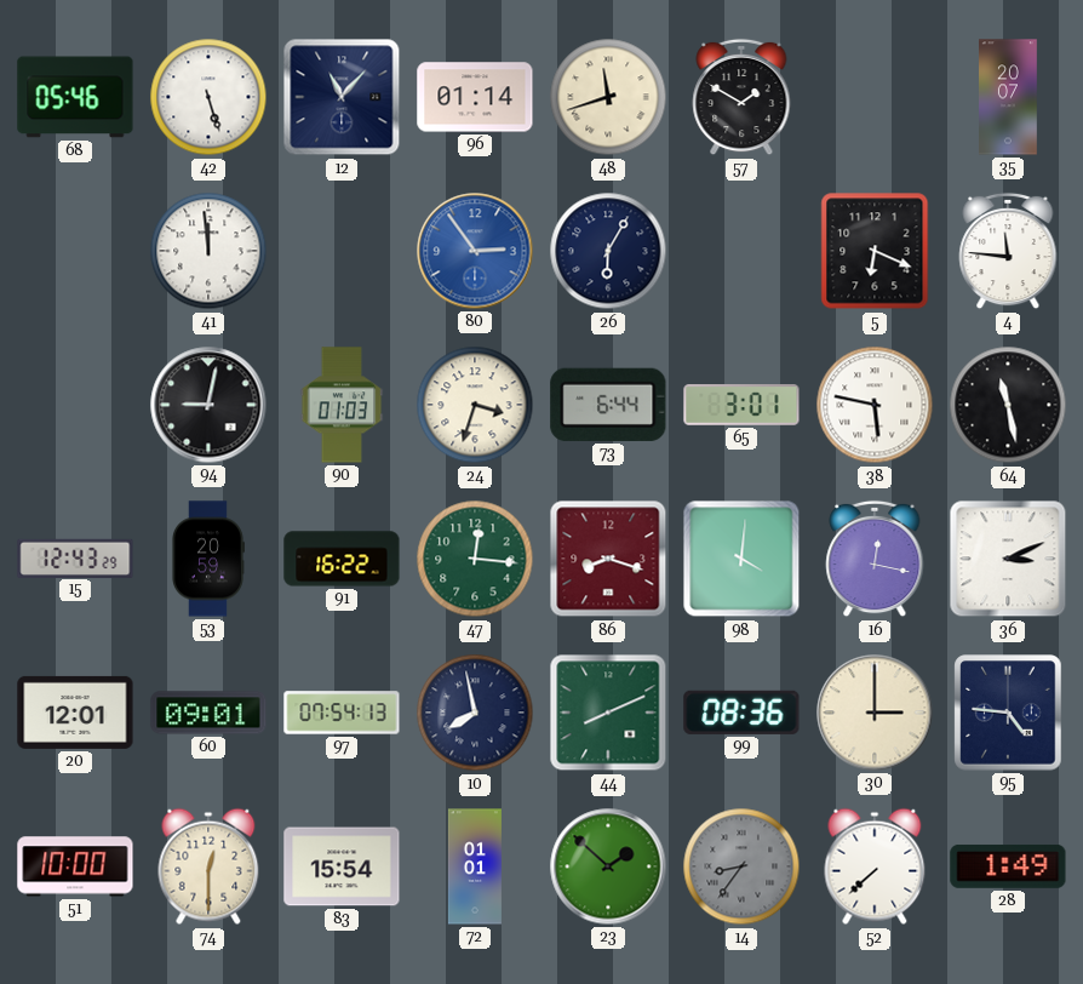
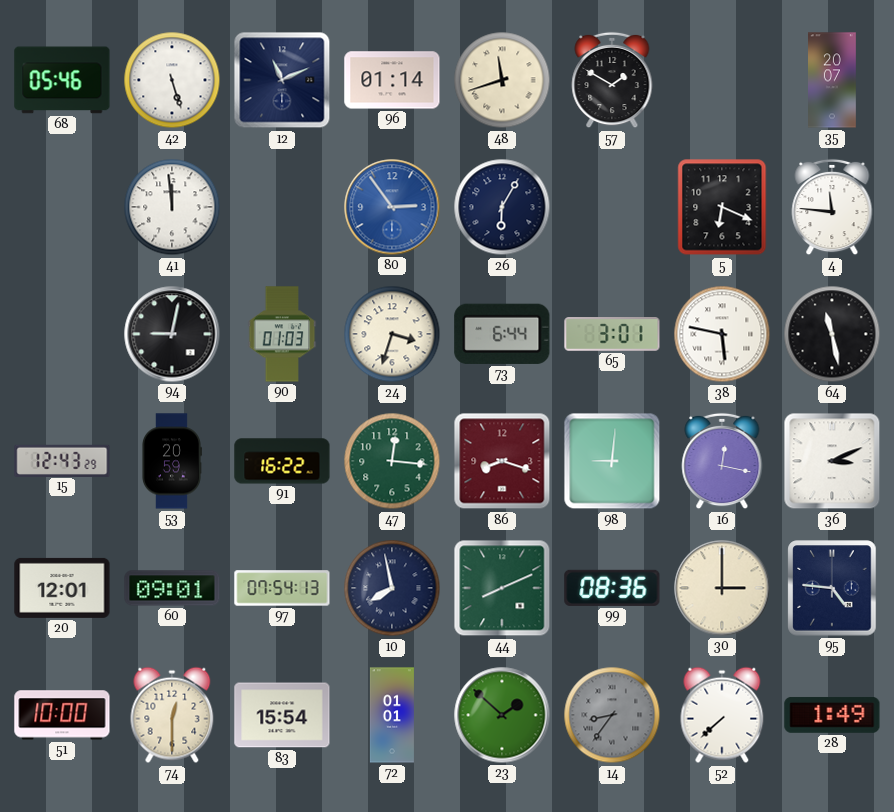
12: 11:07 -> 11:11
98: 4:01 -> 9:01
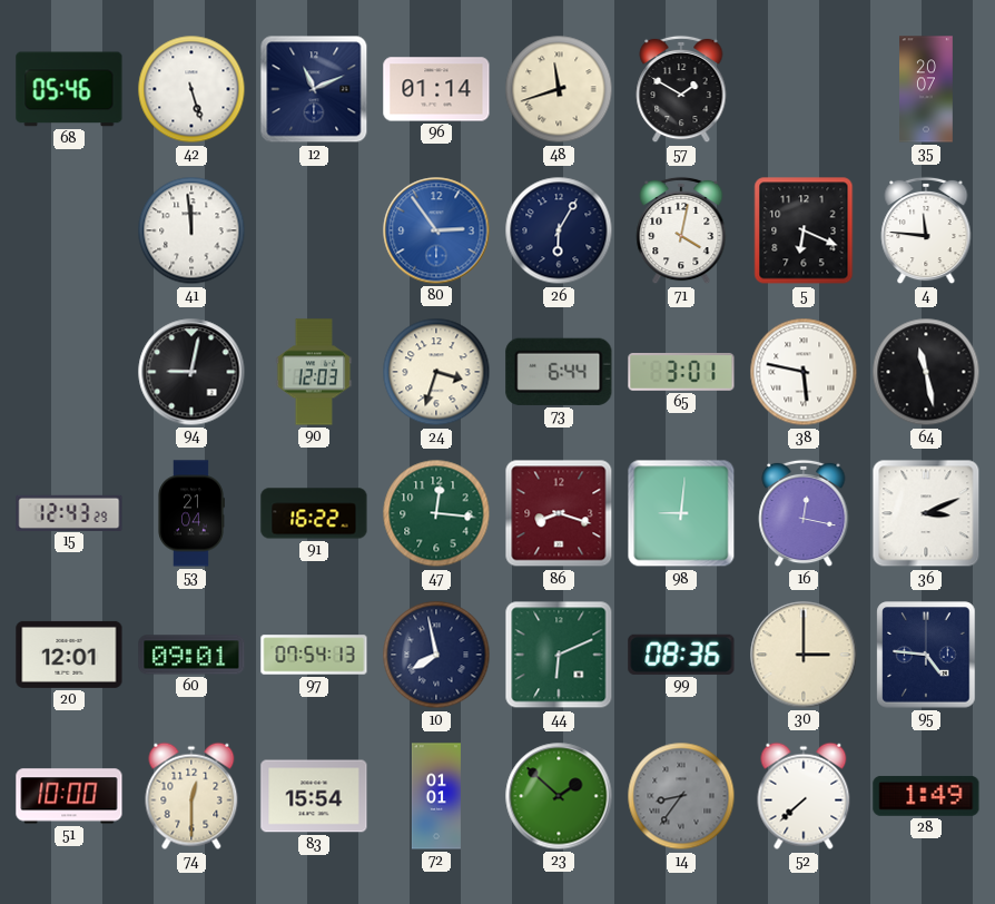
71: none -> 4:02
90: 01:03 -> 12:03
53: 20:59 -> 21:04
44: 8:11 -> 6:11
